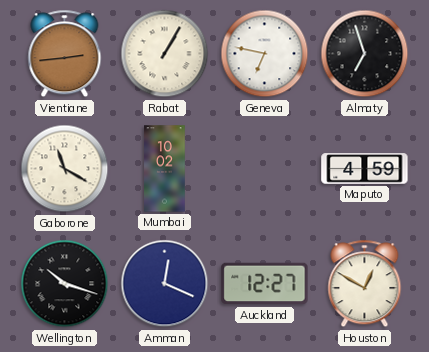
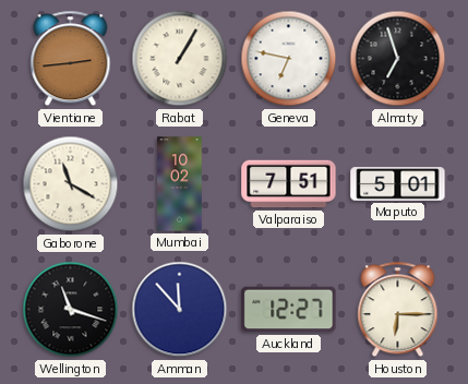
Valparaiso: none -> 7:51
Maputo: 4:59 -> 5:01
Wellington: 10:18 -> 11:18
Amman: 12:19 -> 11:53
Houston: 12:50 -> 6:15
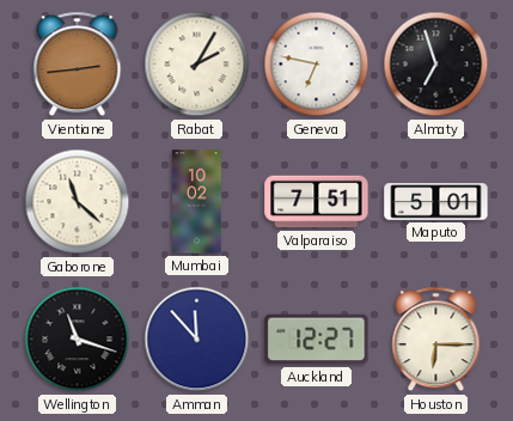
Rabat: 1:05 -> 2:05
Gaborone: 11:20 -> 11:22
